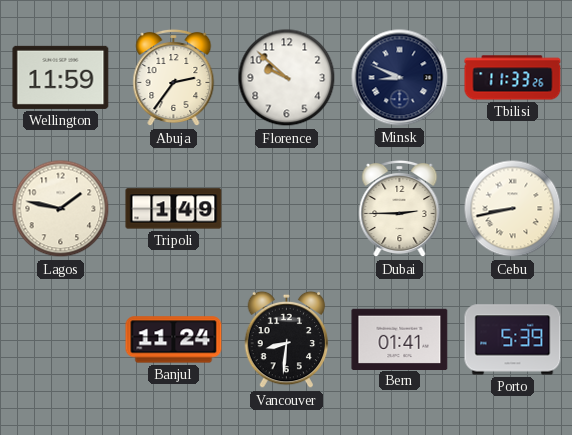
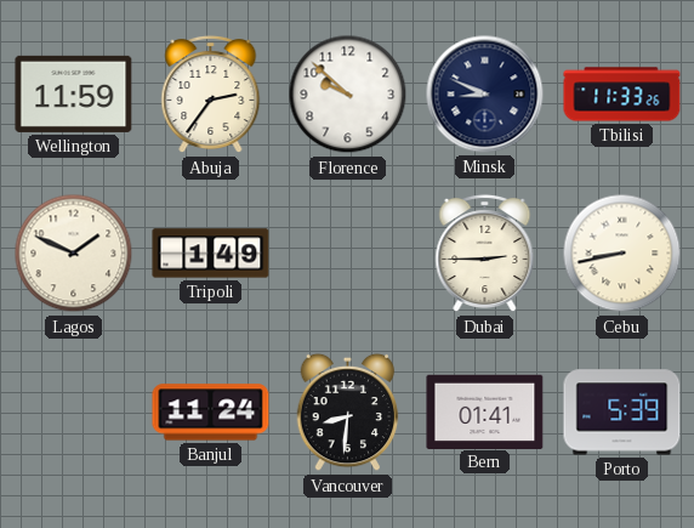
Lagos: 1:47 -> 1:49
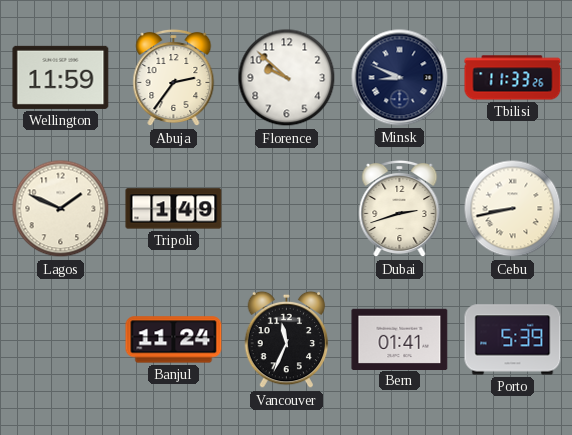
Dubai: 2:45 -> 2:42
Vancouver: 8:31 -> 11:34
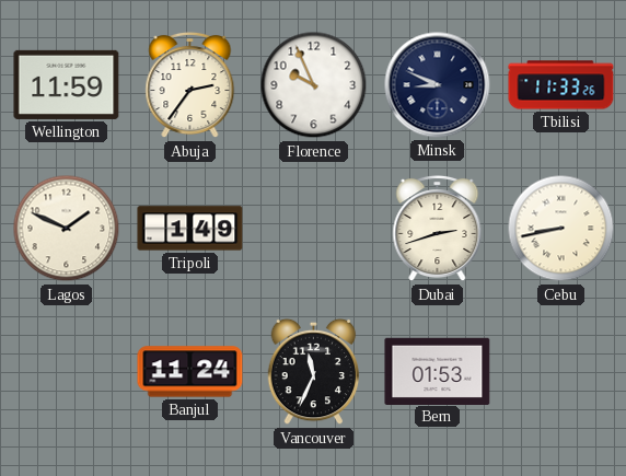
Florence: 9:52 -> 9:56
Bern: 01:41 -> 01:53
Porto: 5:39 -> none
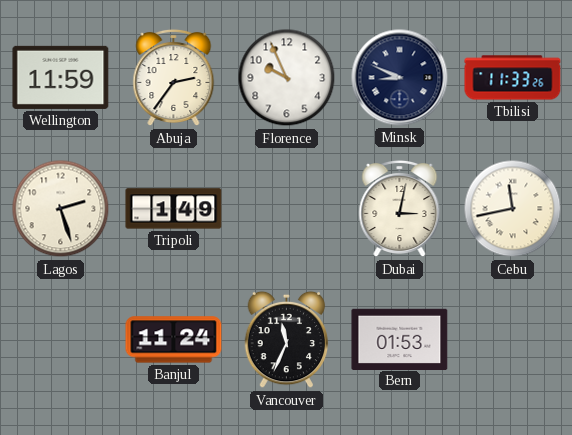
Lagos: 1:49 -> 2:27
Dubai: 2:42 -> 3:02
Cebu: 8:43 -> 11:43
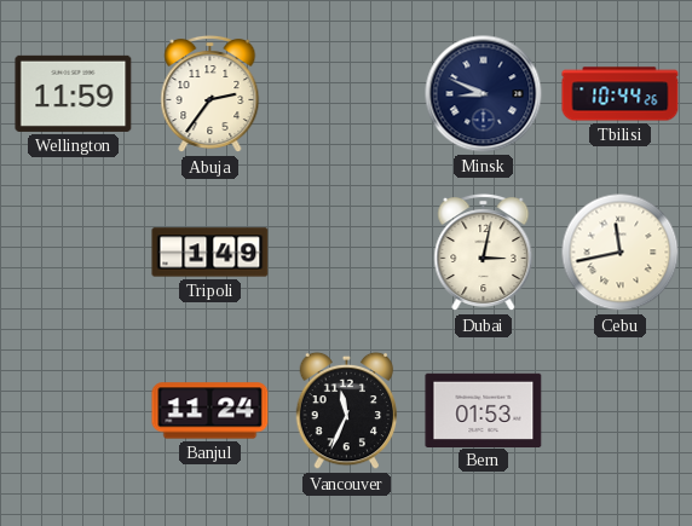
Florence: 9:56 -> none
Tbilisi: 11:33 -> 10:44
Lagos: 2:27 -> none
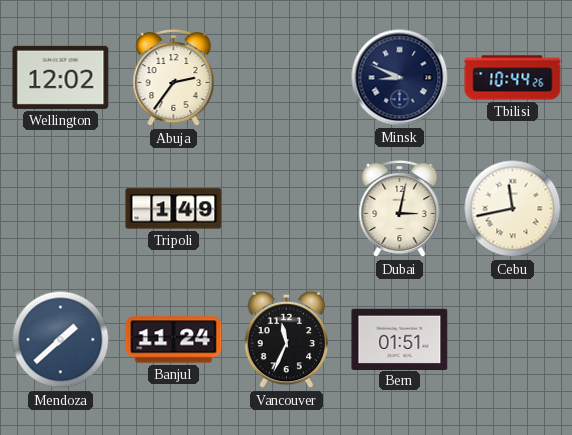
Wellington: 11:59 -> 12:02
Mendoza: none -> 1:38
Bern: 01:53 -> 01:51
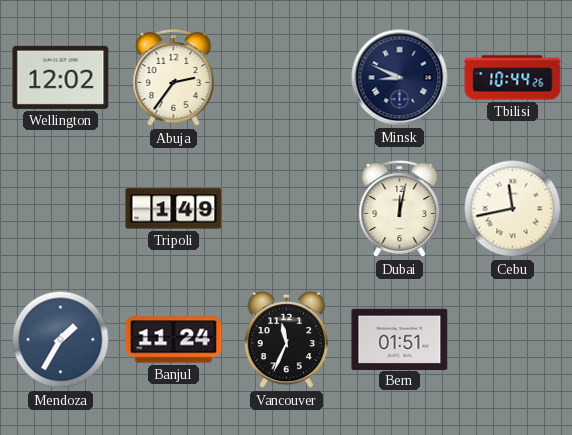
Dubai: 3:02 -> 12:02
Mendoza: 1:38 -> 1:35
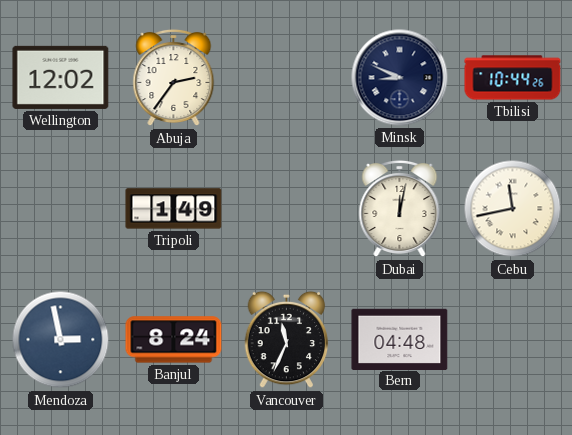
Mendoza: 1:35 -> 2:58
Banjul: 11:24 -> 8:24
Bern: 01:51 -> 04:48
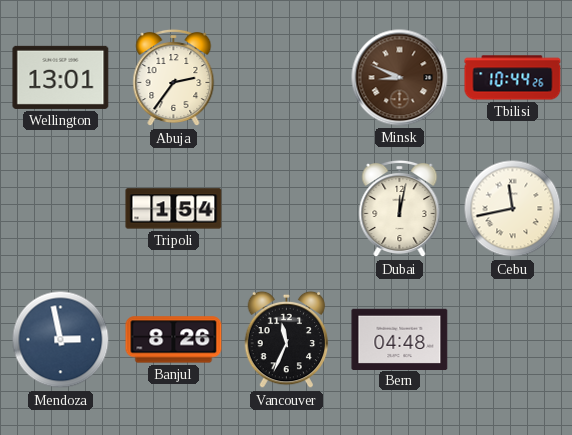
Wellington: 12:02 -> 13:01
Minsk dial: navy -> brown
Tripoli: 1:49 -> 1:54
Banjul: 8:24 -> 8:26
